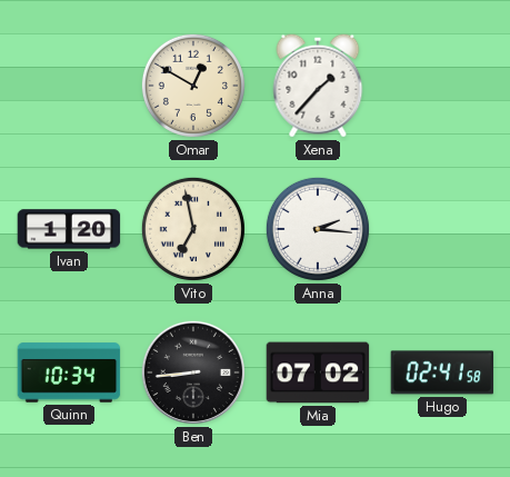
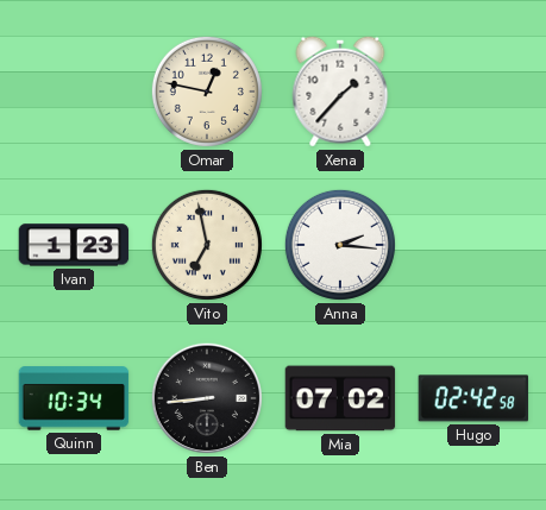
Omar: 12:50 -> 12:47
Ivan: 1:20 -> 1:23
Hugo: 02:41 -> 02:42
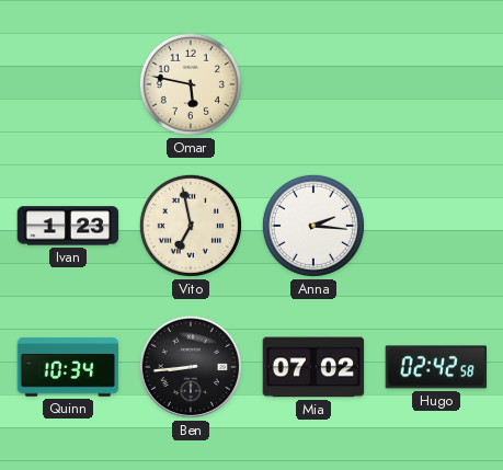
Omar: 12:47 -> 5:47
Xena: 1:37 -> none
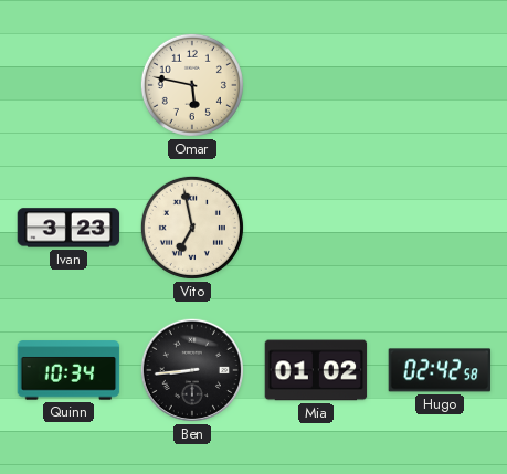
Ivan: 1:23 -> 3:23
Anna: 2:16 -> none
Mia: 07:02 -> 01:02
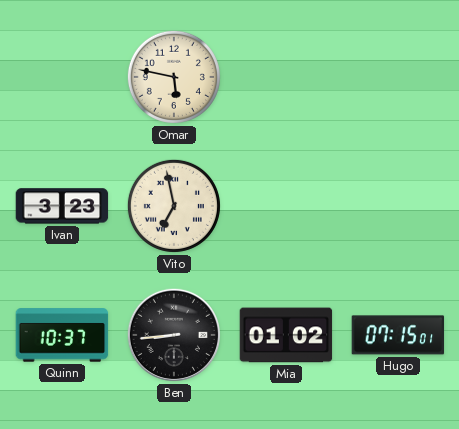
Quinn: 10:34 -> 10:37
Hugo: 02:42 -> 07:15
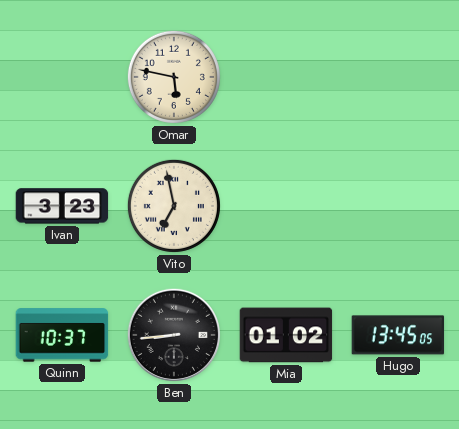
Hugo: 07:15 -> 13:45
